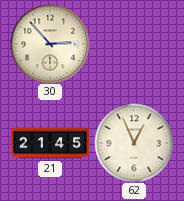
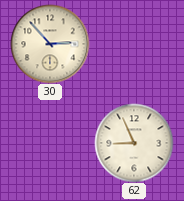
21: 21:45 -> none
62: 12:56 -> 8:56
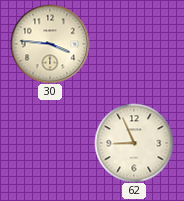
30: 2:53 -> 3:46
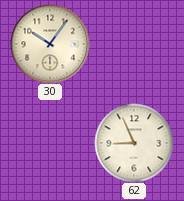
30: 3:46 -> 10:06
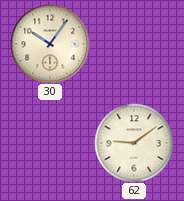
62: 8:56 -> 9:09
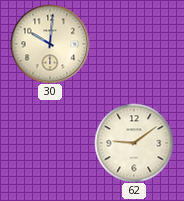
30: 10:06 -> 10:01
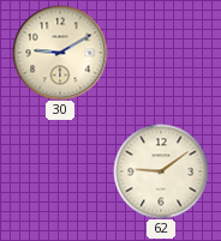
30: 10:01 -> 9:10
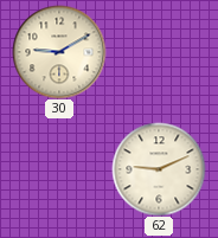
62: 9:09 -> 9:11
